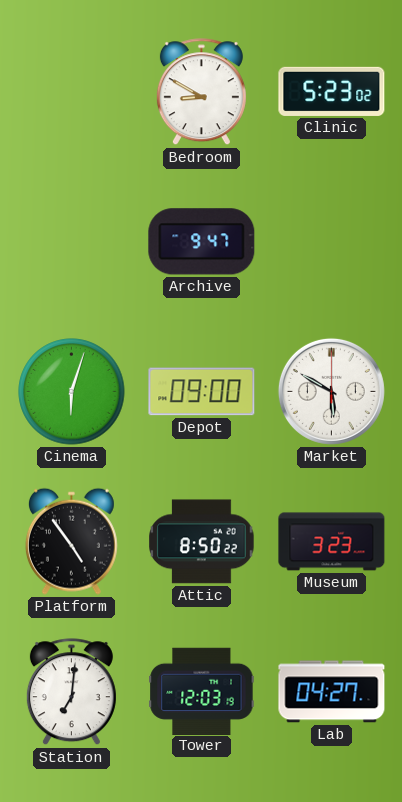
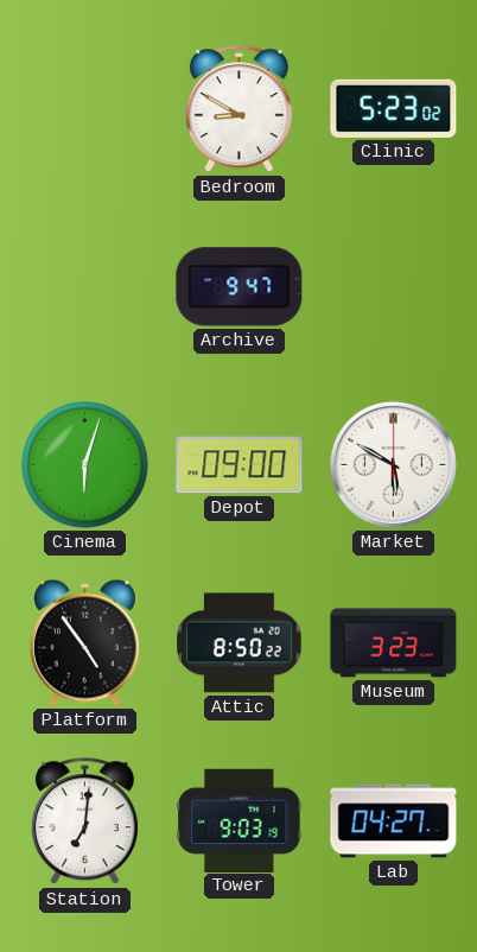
Tower: 12:03 -> 9:03
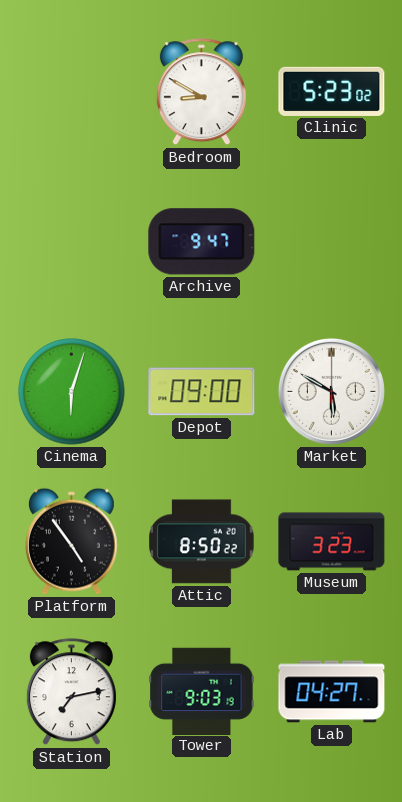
Station: 7:01 -> 7:13
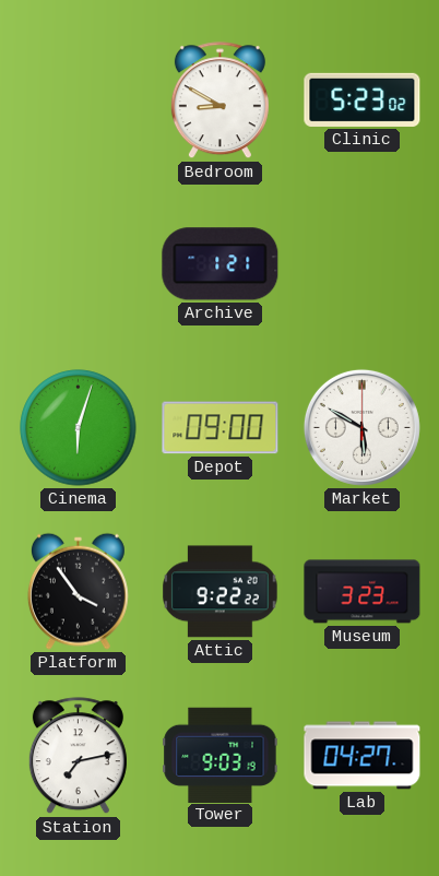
Archive: 9:47 -> 1:21
Platform: 4:54 -> 3:54
Attic: 8:50 -> 9:22
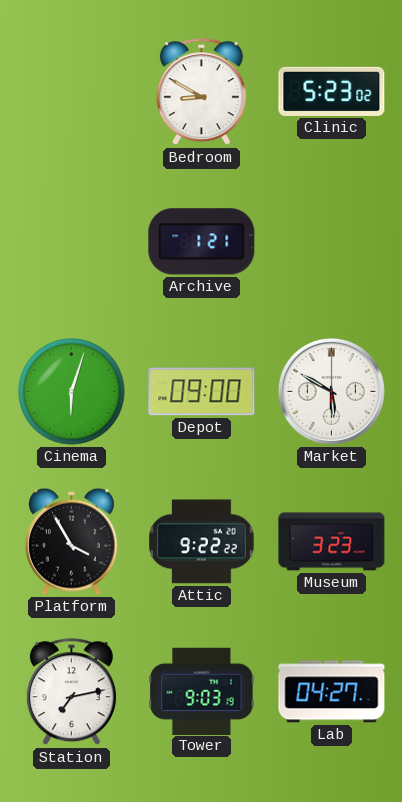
Platform: 3:54 -> 3:55
